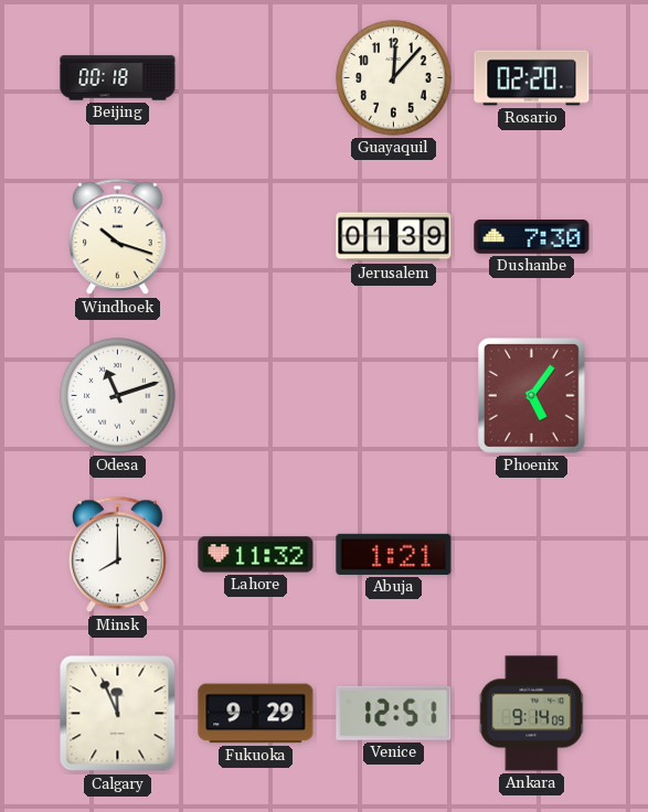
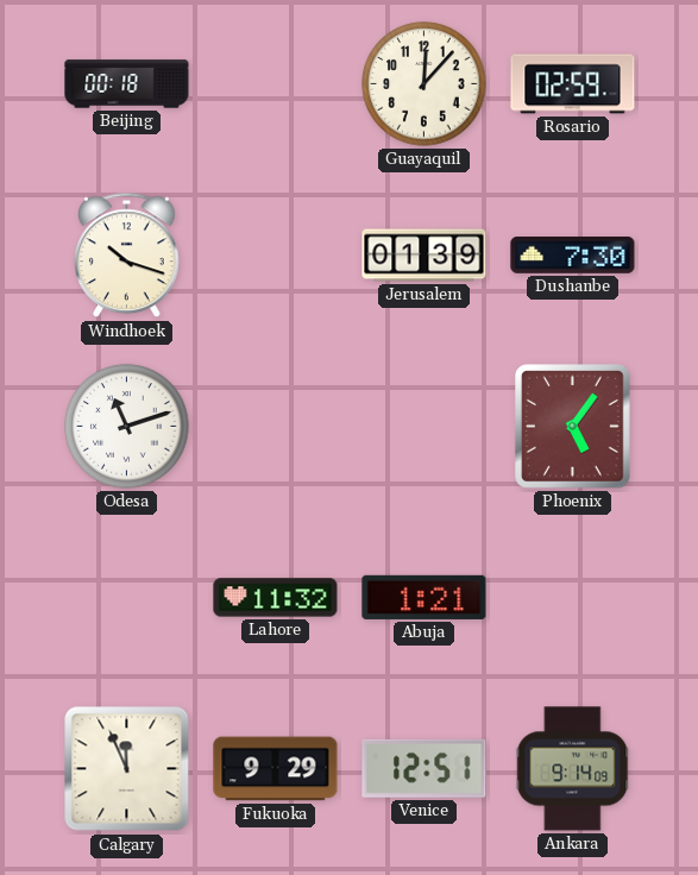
Rosario: 02:20 -> 02:59
Minsk: 8:00 -> none
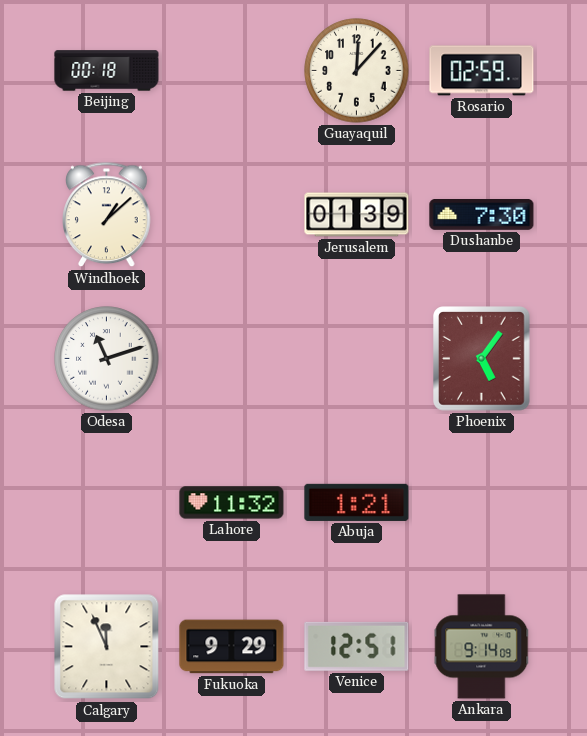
Windhoek: 10:18 -> 1:08
